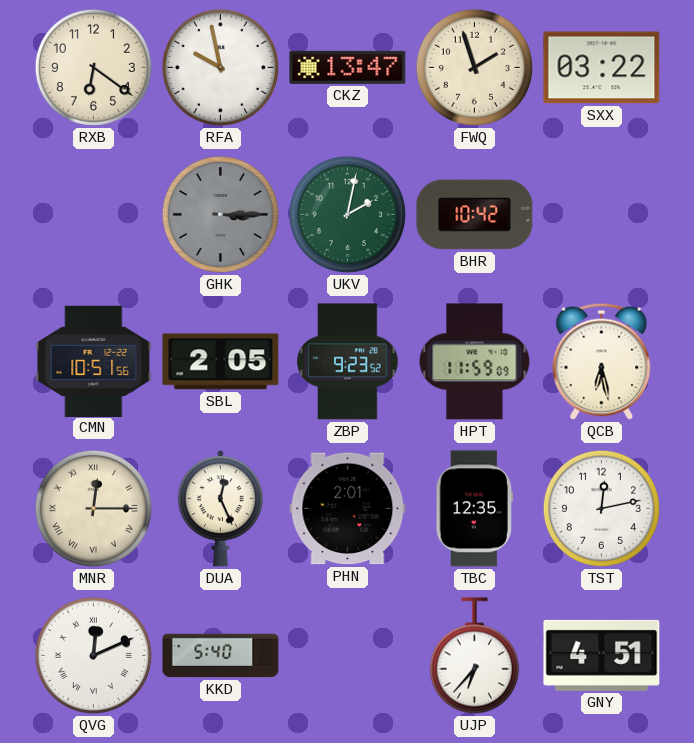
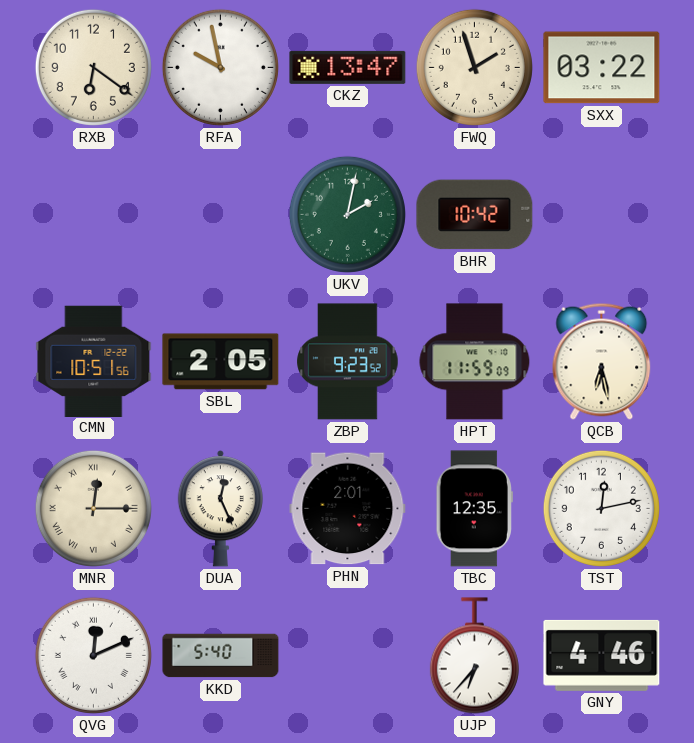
GHK: 3:15 -> none
GNY: 4:51 -> 4:46
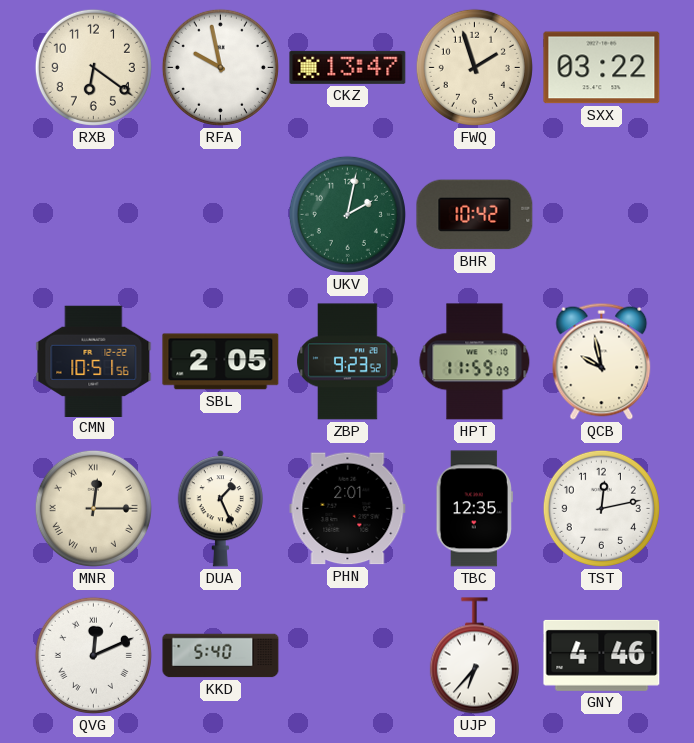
QCB: 6:28 -> 9:58
DUA: 12:26 -> 1:26
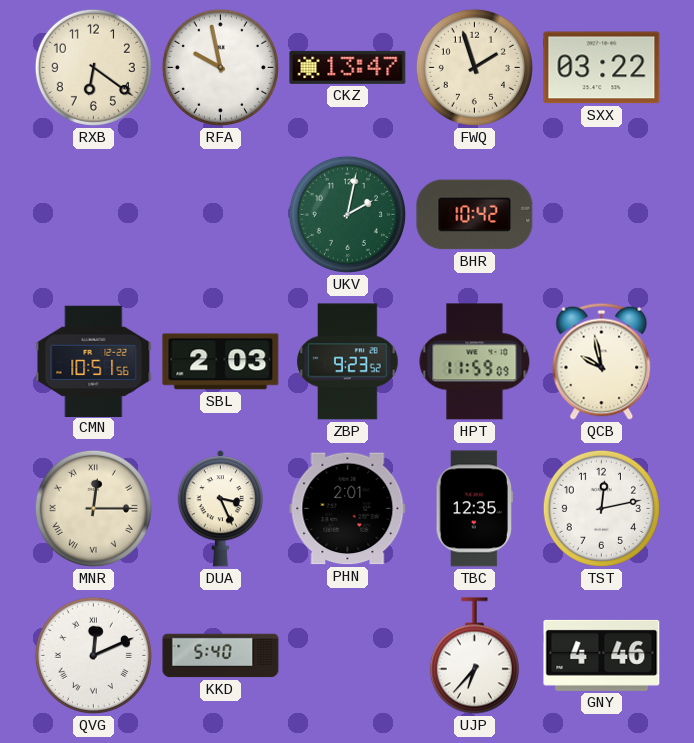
SBL: 2:05 -> 2:03
DUA: 1:26 -> 3:26
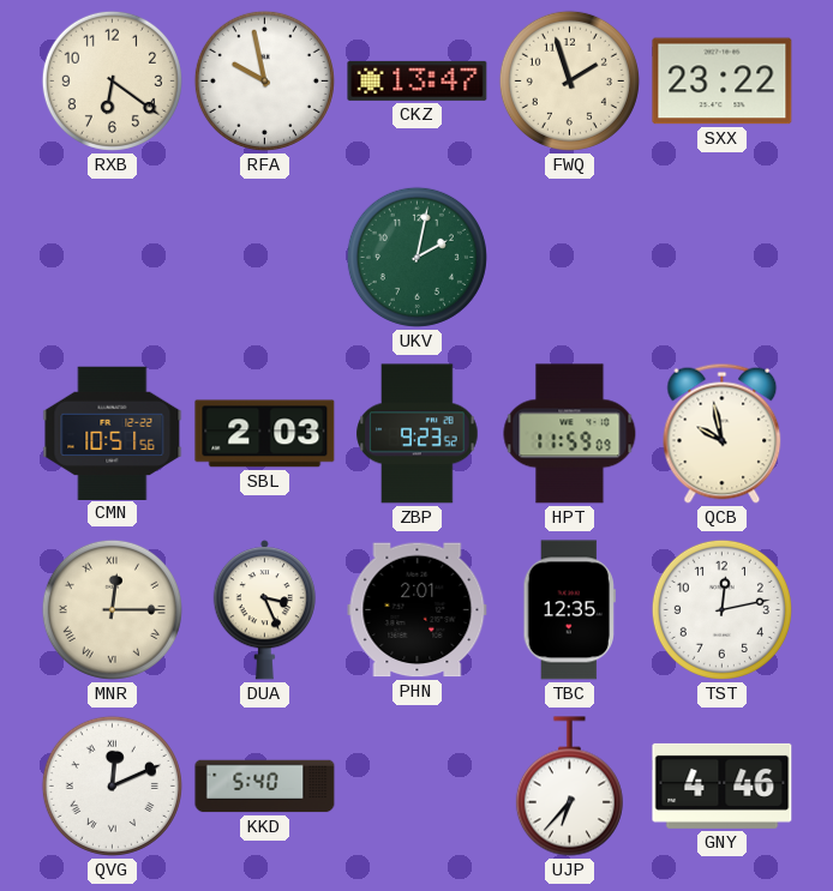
SXX: 03:22 -> 23:22
BHR: 10:42 -> none
